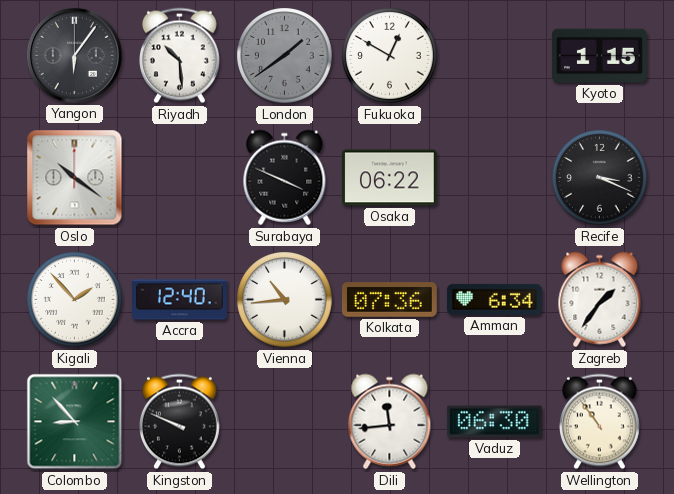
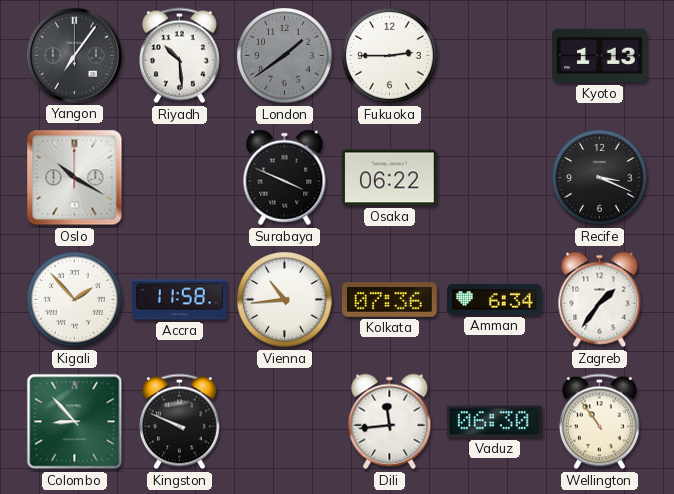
Yangon: 6:06 -> 7:06
Fukuoka: 12:50 -> 2:45
Kyoto: 1:15 -> 1:13
Oslo: 10:21 -> 10:20
Accra: 12:40 -> 11:58
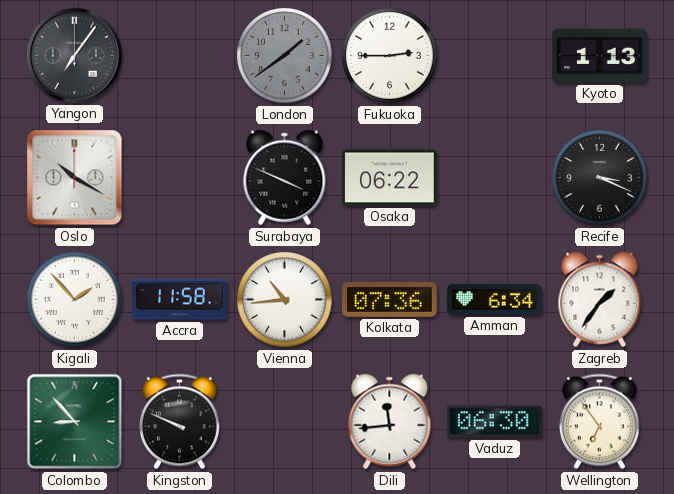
Riyadh: 10:29 -> none
Wellington: 10:54 -> 6:54
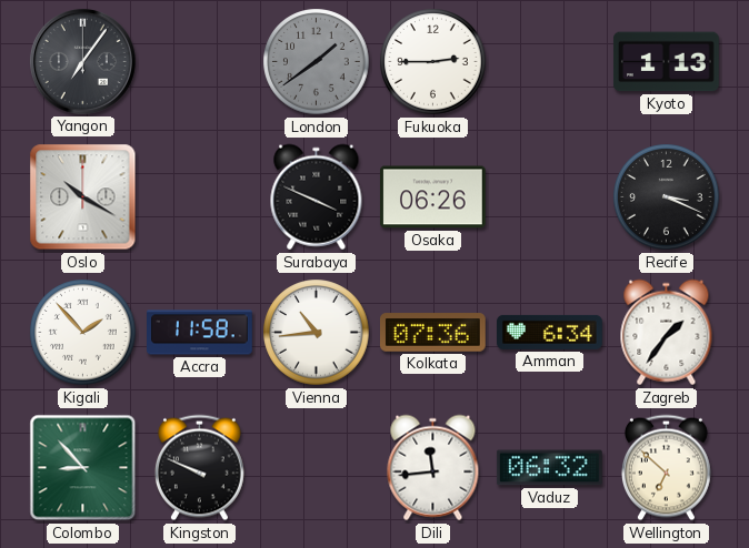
Osaka: 06:22 -> 06:26
Vaduz: 06:30 -> 06:32
Wellington: 6:54 -> 6:52
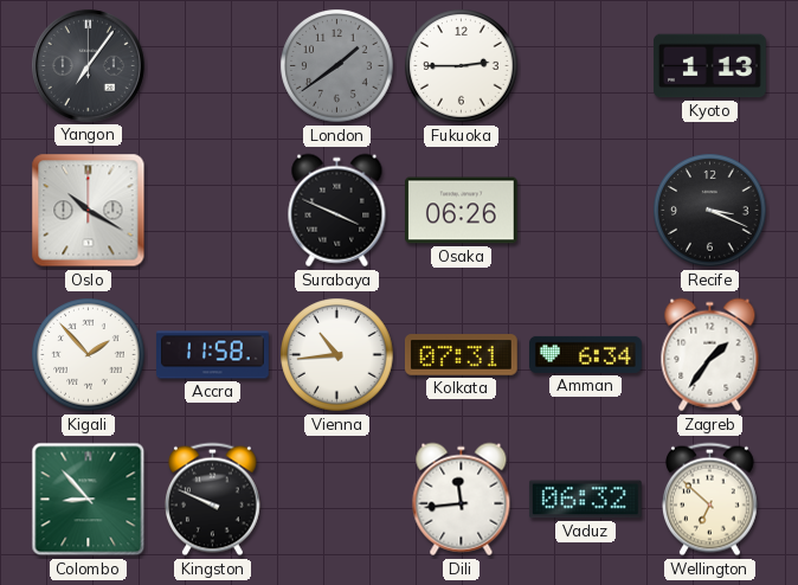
Kolkata: 07:36 -> 07:31
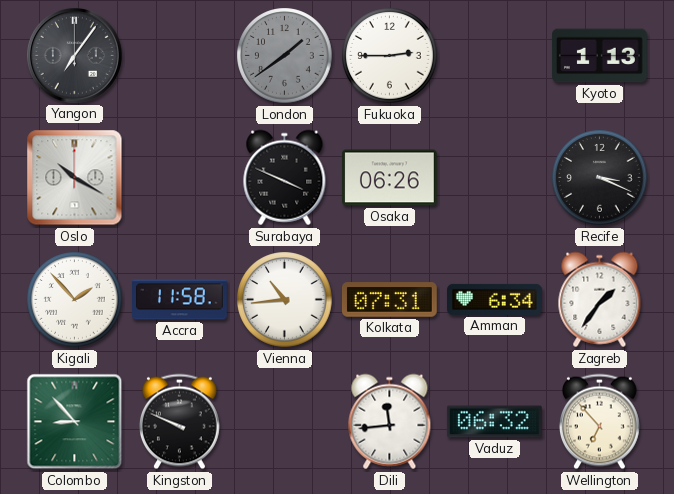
Wellington: 6:52 -> 6:53
